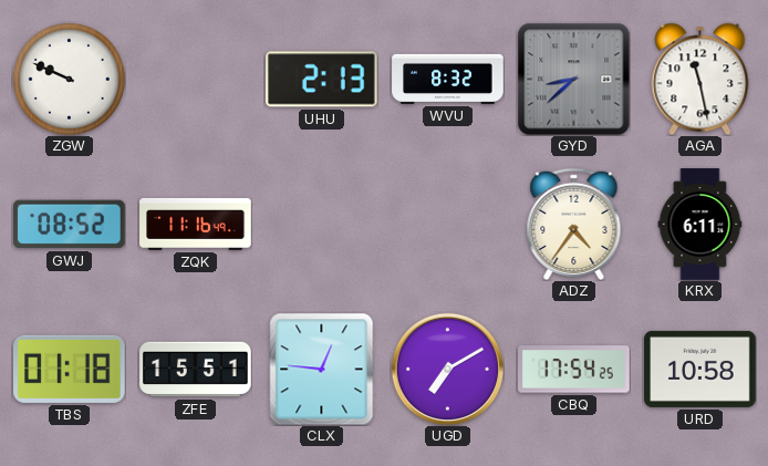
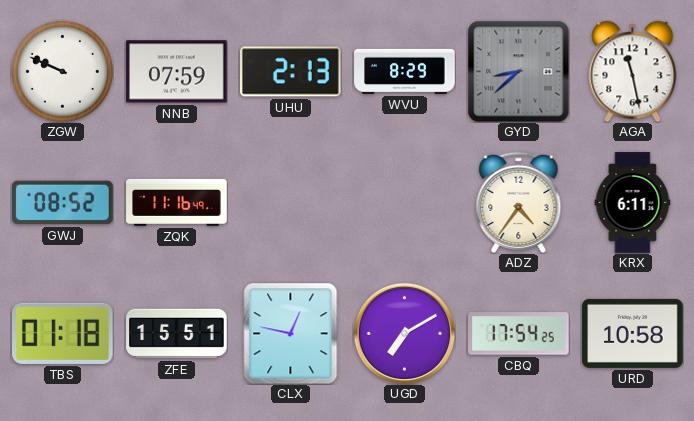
NNB: none -> 07:59
WVU: 8:32 -> 8:29
CLX: 12:46 -> 12:47
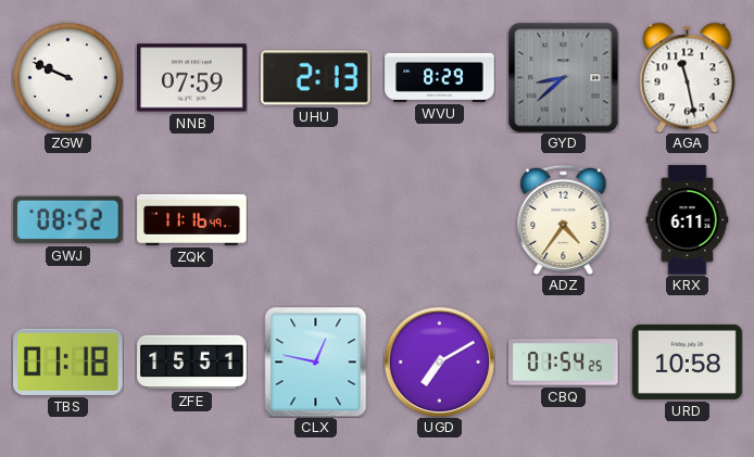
CBQ: 17:54 -> 01:54
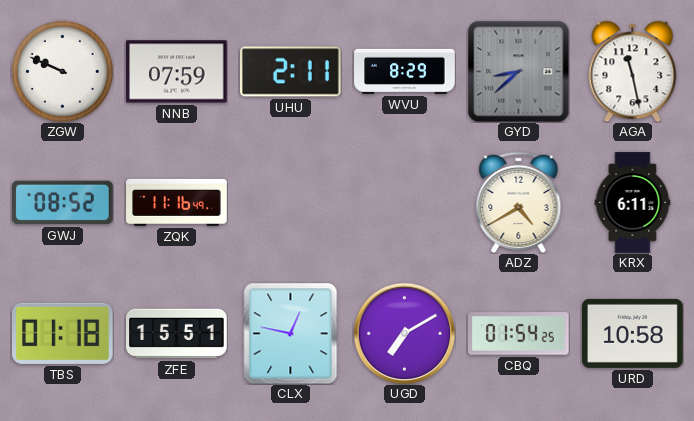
UHU: 2:13 -> 2:11
ADZ: 4:36 -> 4:40
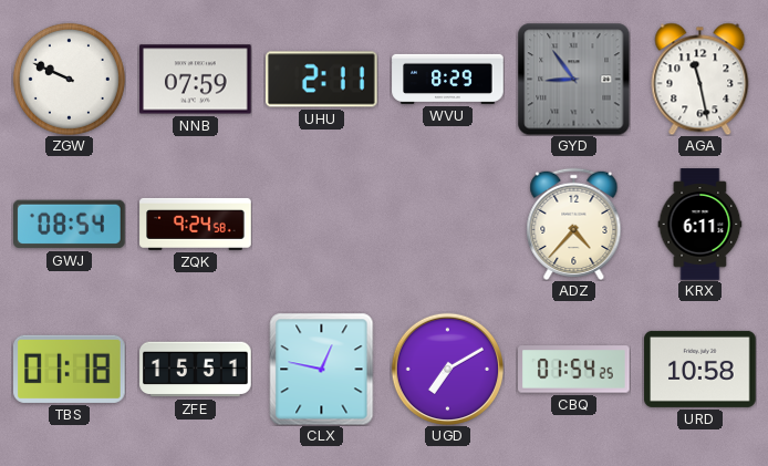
GYD: 8:38 -> 8:54
GWJ: 08:52 -> 08:54
ZQK: 11:16 -> 9:24
ADZ: 4:40 -> 4:37
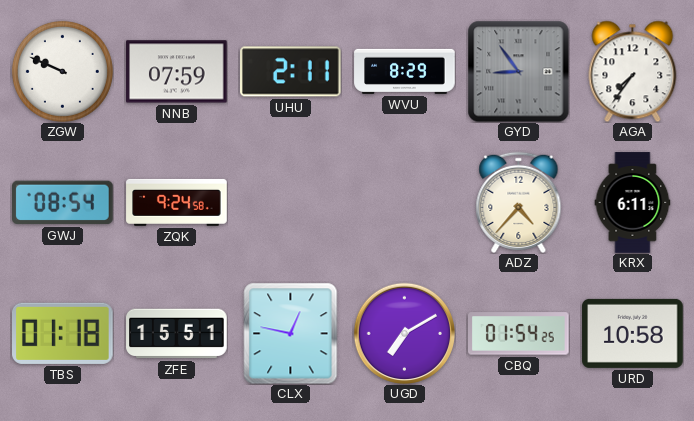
AGA: 11:28 -> 7:36
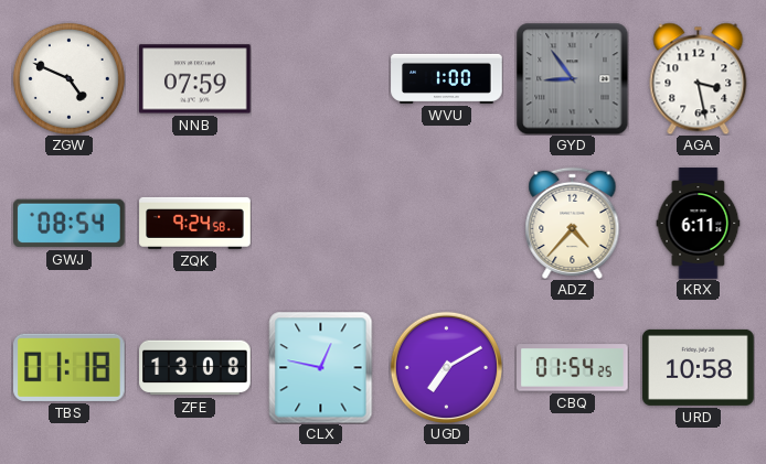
ZGW: 9:49 -> 4:49
UHU: 2:11 -> none
WVU: 8:29 -> 1:00
AGA: 7:36 -> 3:28
ZFE: 15:51 -> 13:08
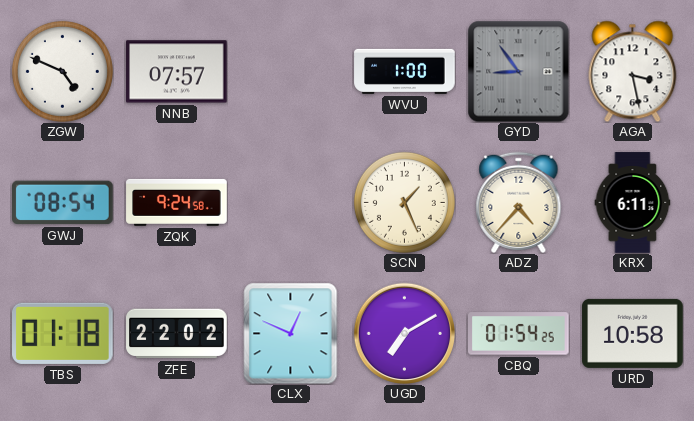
NNB: 07:59 -> 07:57
SCN: none -> 1:26
ZFE: 13:08 -> 22:02
CLX: 12:47 -> 12:49
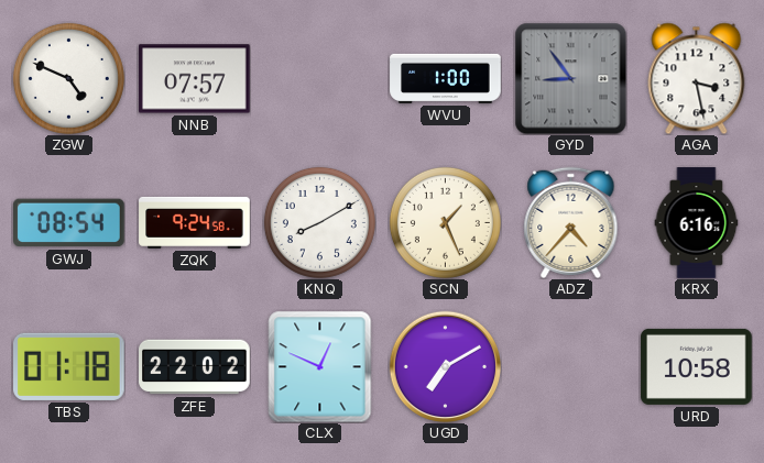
KNQ: none -> 8:10
KRX: 6:11 -> 6:16
CBQ: 01:54 -> none
